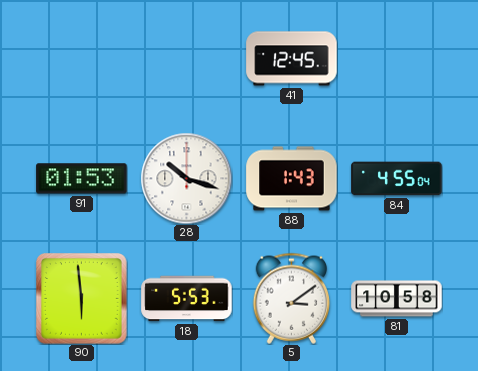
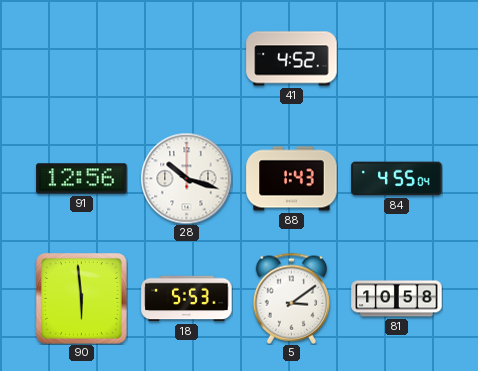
41: 12:45 -> 4:52
91: 01:53 -> 12:56
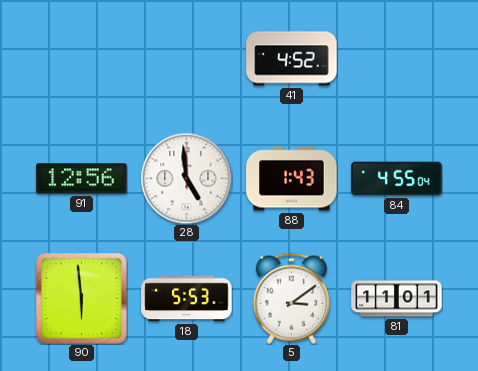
28: 10:18 -> 4:59
81: 10:58 -> 11:01
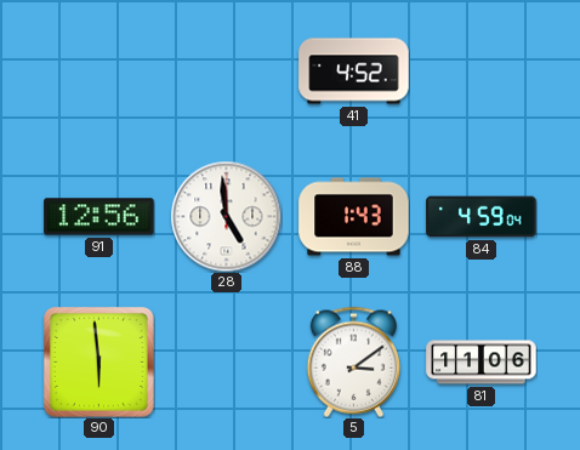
84: 4:55 -> 4:59
18: 5:53 -> none
81: 11:01 -> 11:06
